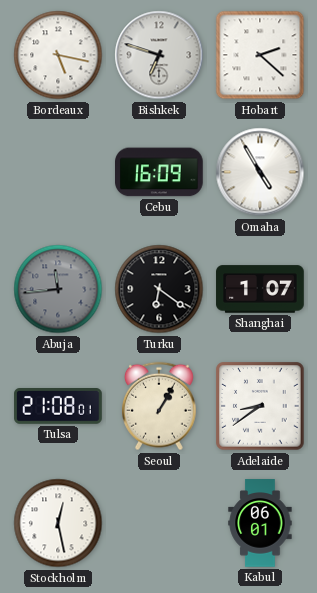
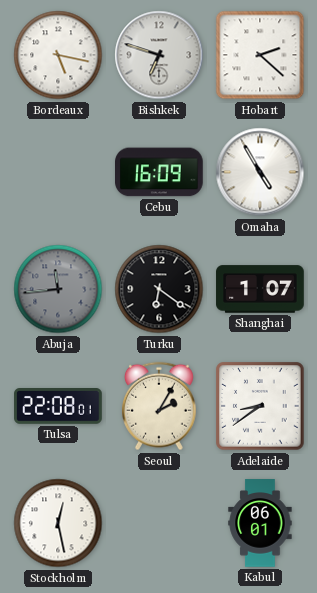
Tulsa: 21:08 -> 22:08
Seoul: 1:05 -> 2:05
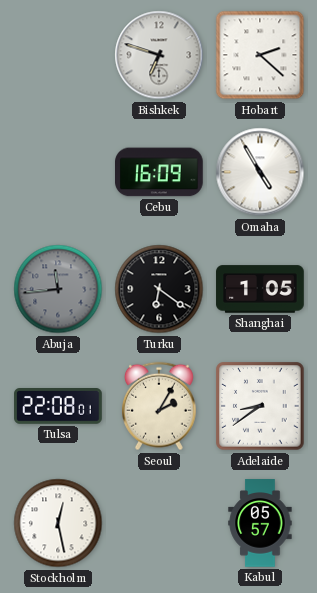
Bordeaux: 5:17 -> none
Shanghai: 1:07 -> 1:05
Kabul: 06:01 -> 05:57
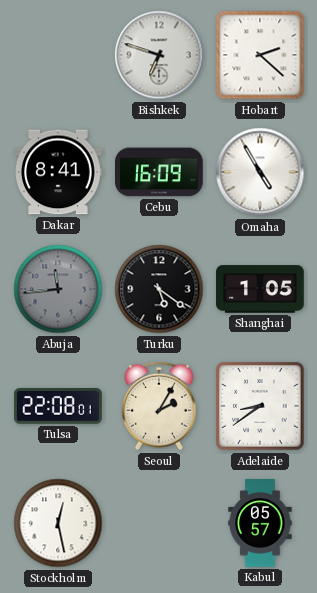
Dakar: none -> 8:41
Turku: 6:21 -> 5:21
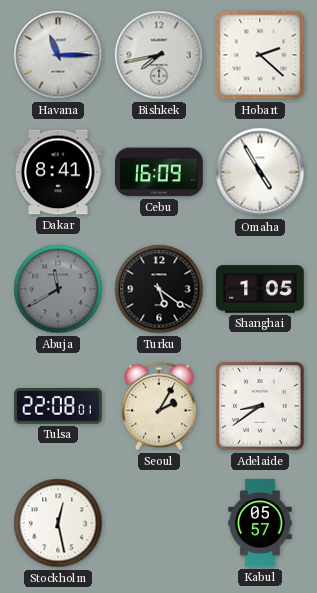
Havana: none -> 11:15
Bishkek: 6:48 -> 7:43
Abuja: 11:44 -> 11:40
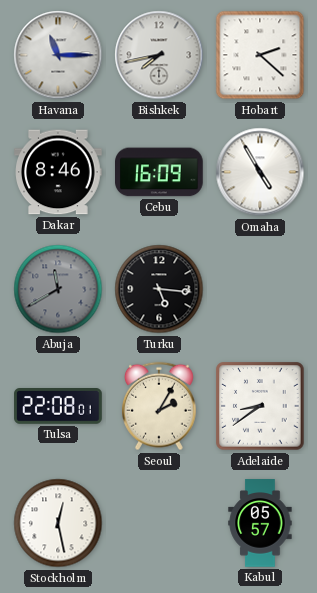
Dakar: 8:41 -> 8:46
Turku: 5:21 -> 5:16
Shanghai: 1:05 -> none
